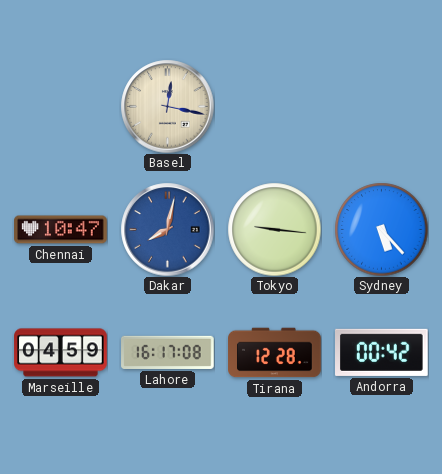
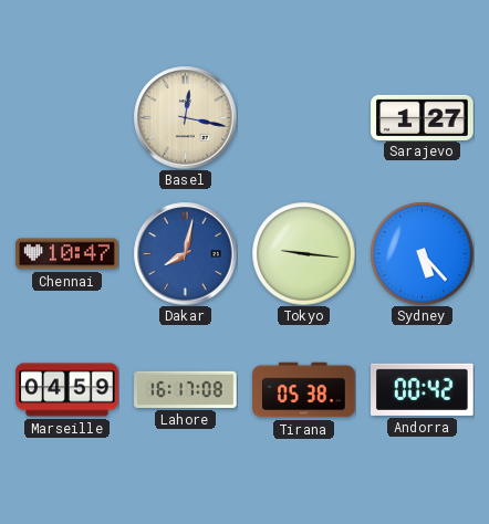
Sarajevo: none -> 1:27
Tirana: 12:28 -> 05:38
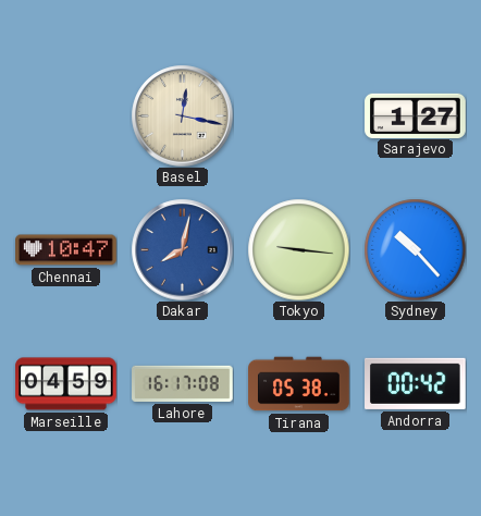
Sydney: 5:23 -> 10:23
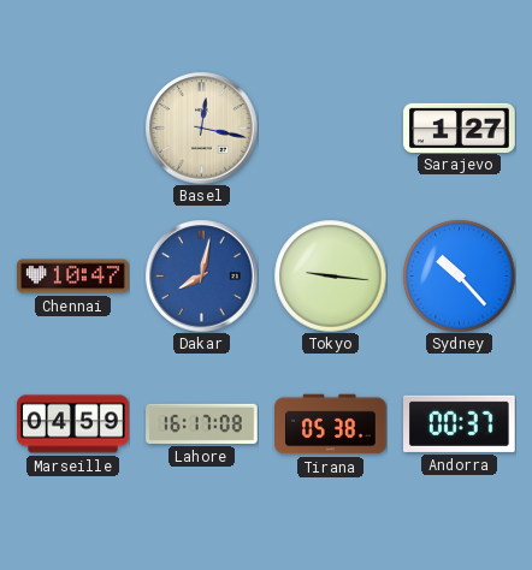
Andorra: 00:42 -> 00:37
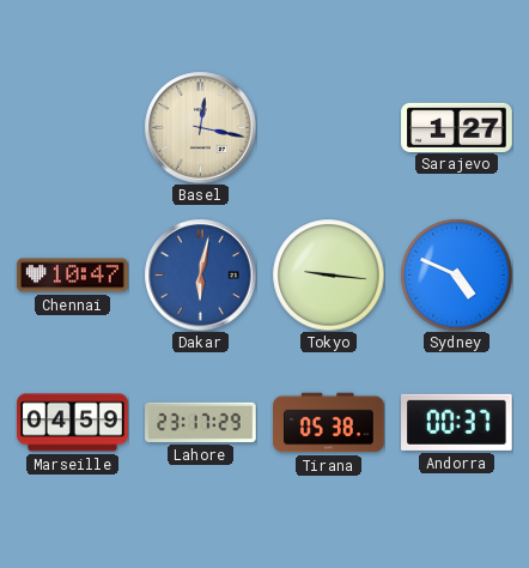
Dakar: 8:02 -> 6:02
Sydney: 10:23 -> 4:49
Lahore: 16:17 -> 23:17
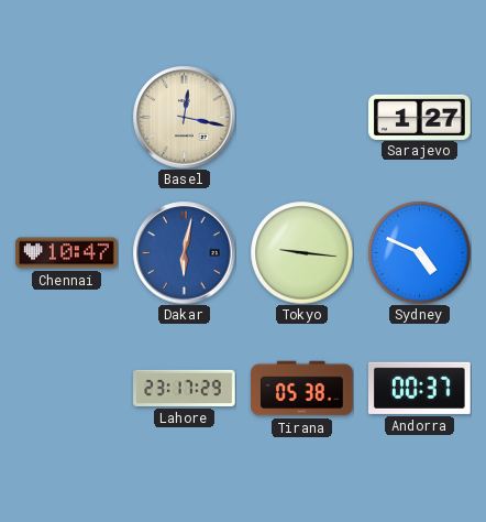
Marseille: 04:59 -> none
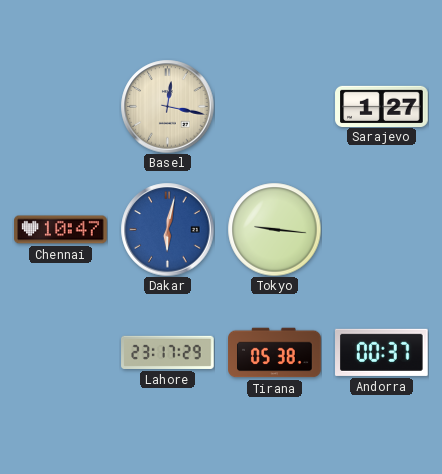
Sydney: 4:49 -> none
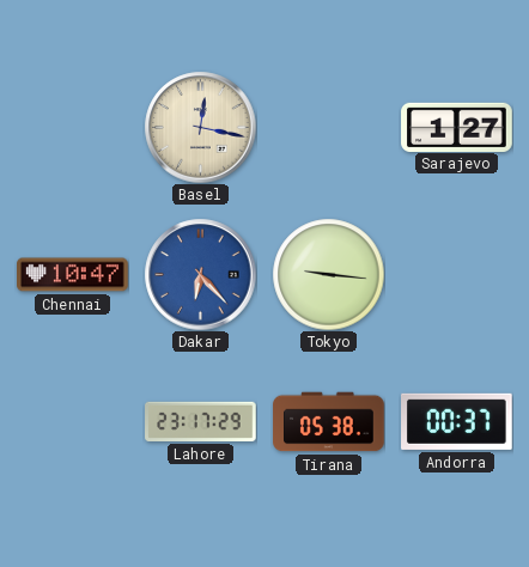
Dakar: 6:02 -> 6:23
